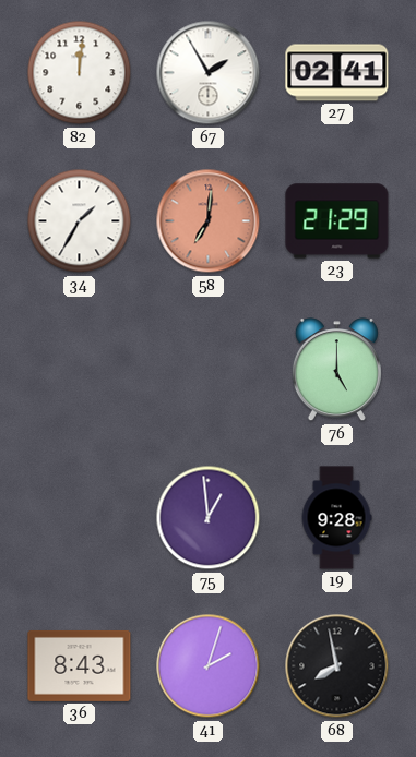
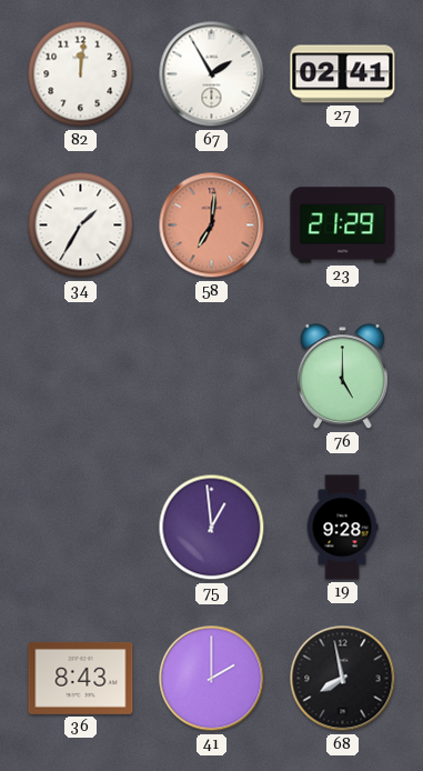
41: 2:03 -> 2:00
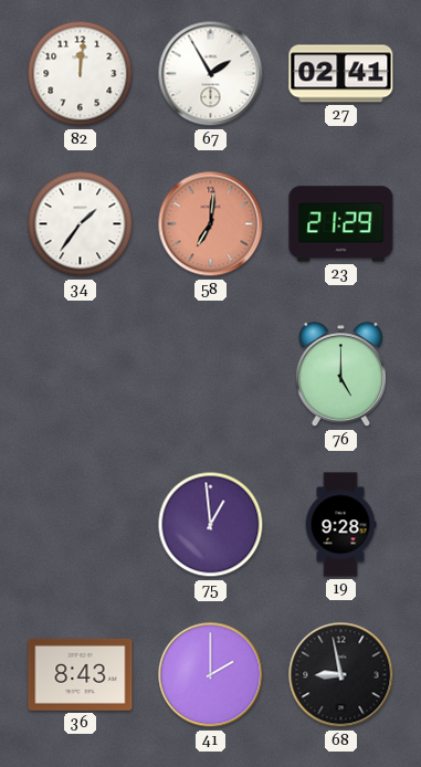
34: 1:35 -> 1:36
68: 7:58 -> 8:58
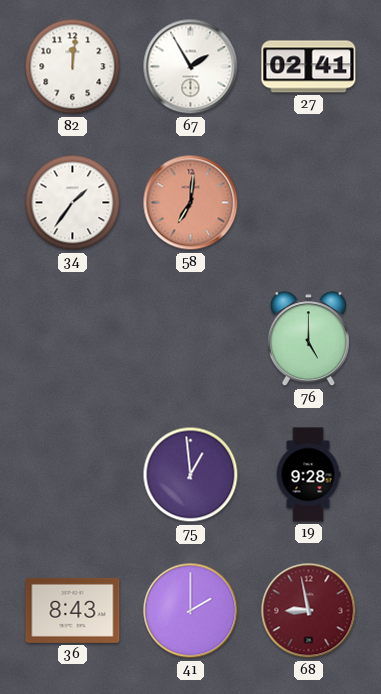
23: 21:29 -> none
68 dial: black -> burgundy
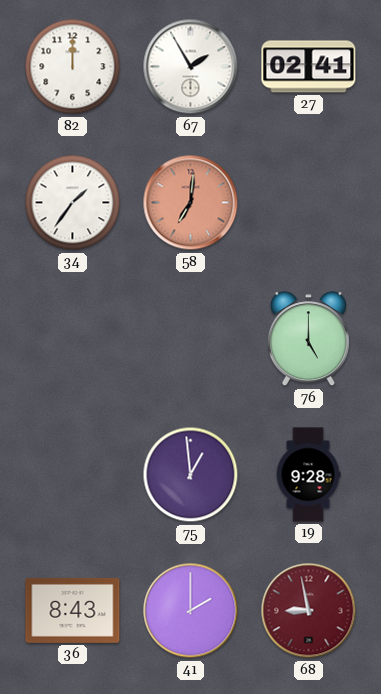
82: 12:01 -> 12:00
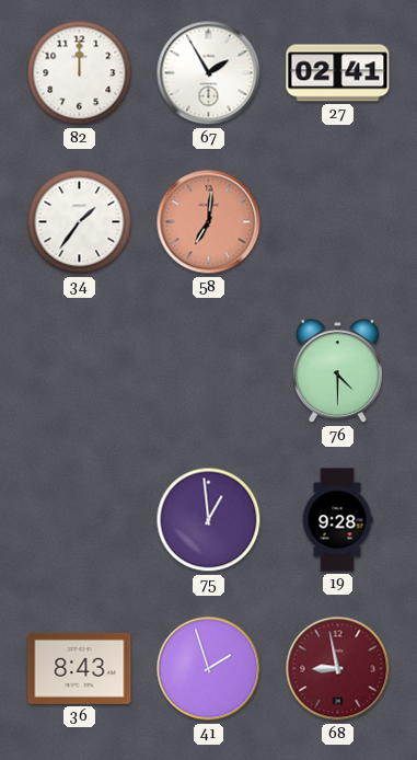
76: 5:00 -> 4:30
41: 2:00 -> 1:57
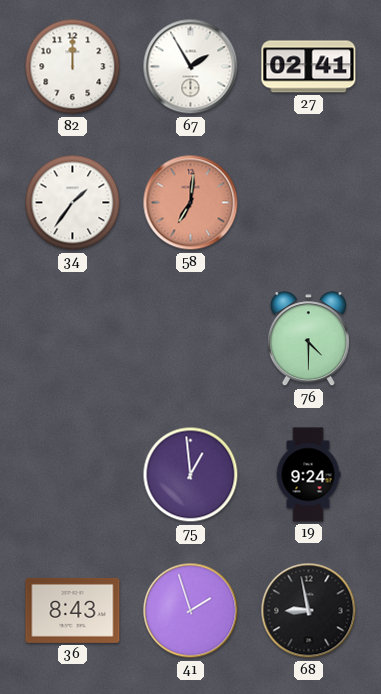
19: 9:28 -> 9:24
68 dial: burgundy -> black
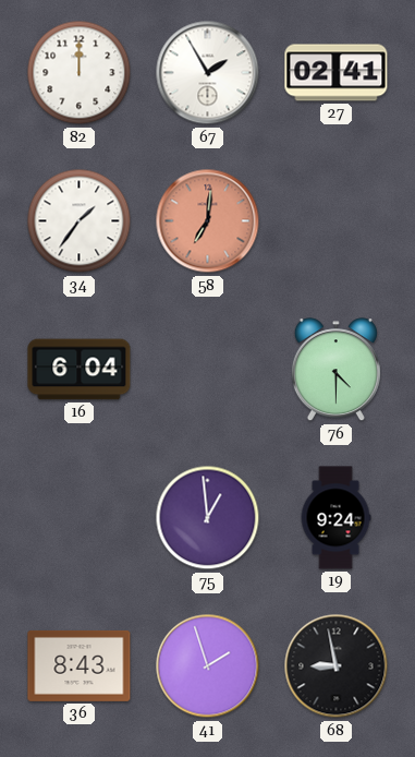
16: none -> 6:04
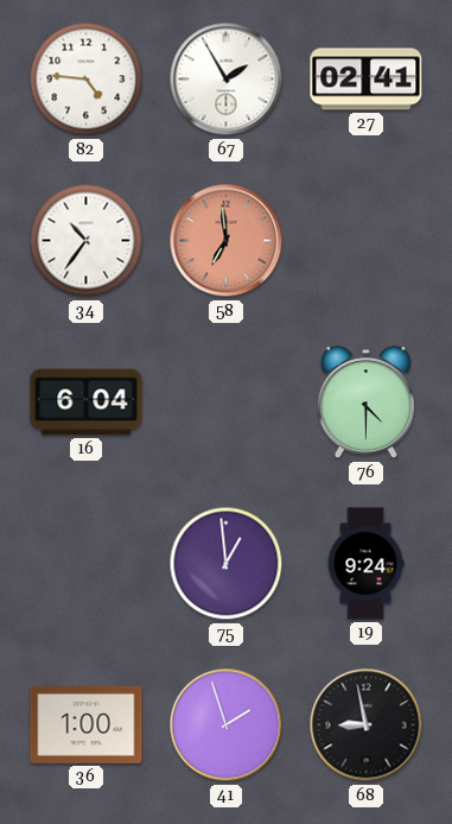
82: 12:00 -> 4:46
34: 1:36 -> 10:36
58: 7:01 -> 6:59
36: 8:43 -> 1:00
